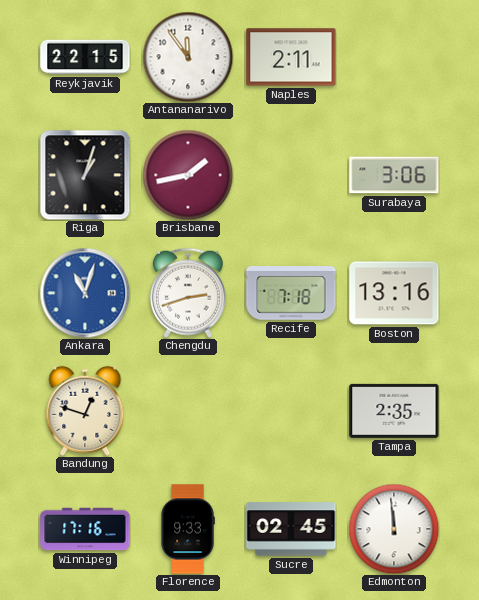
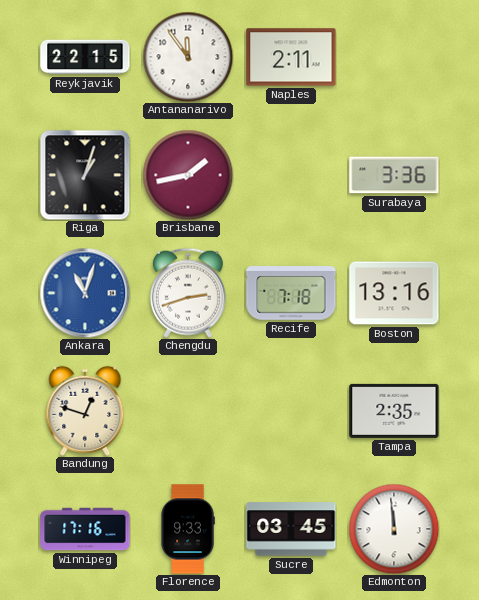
Surabaya: 3:06 -> 3:36
Sucre: 02:45 -> 03:45
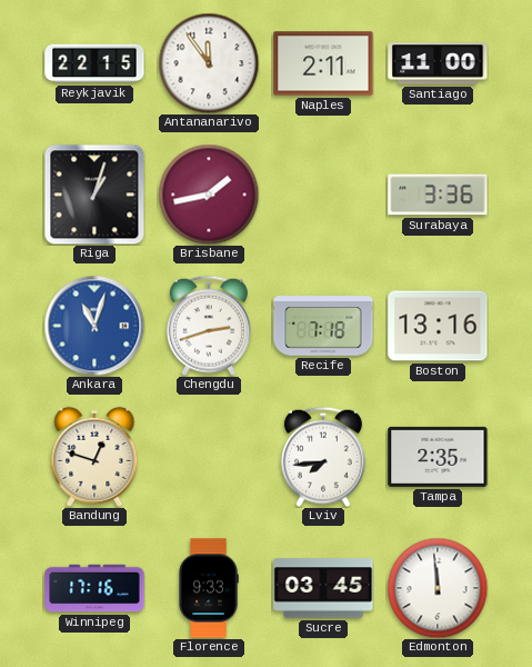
Santiago: none -> 11:00
Lviv: none -> 7:44
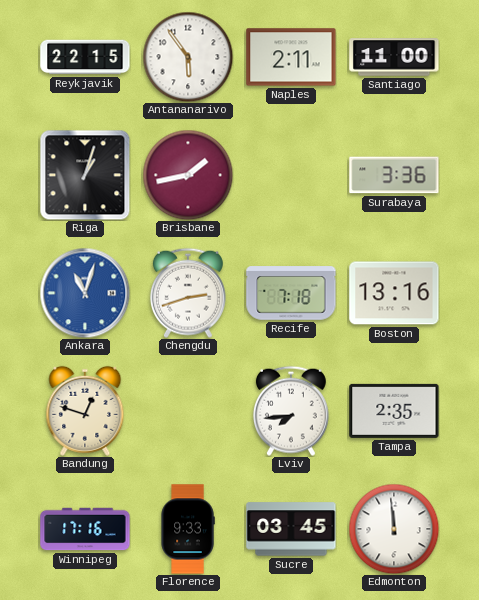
Antananarivo: 11:54 -> 5:54
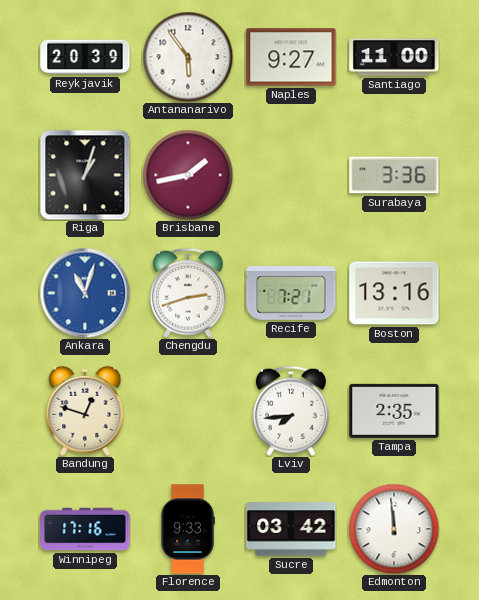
Reykjavik: 22:15 -> 20:39
Naples: 2:11 -> 9:27
Recife: 7:18 -> 7:21
Sucre: 03:45 -> 03:42
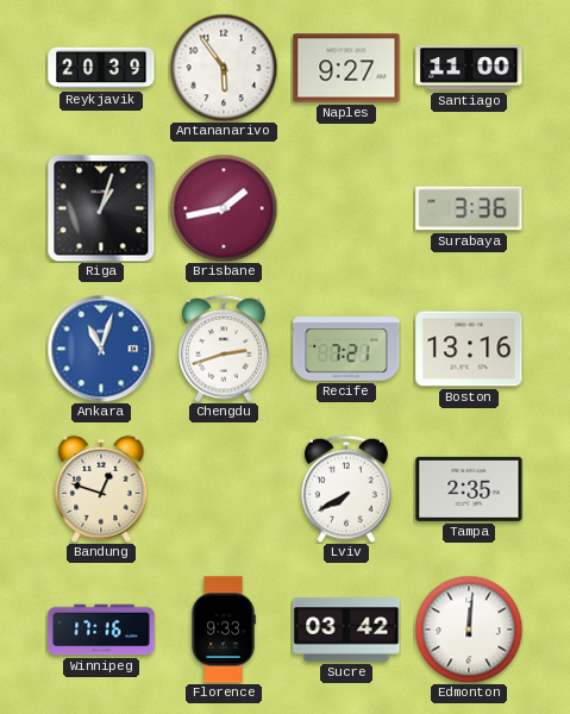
Lviv: 7:44 -> 7:40
Edmonton: 11:59 -> 12:01
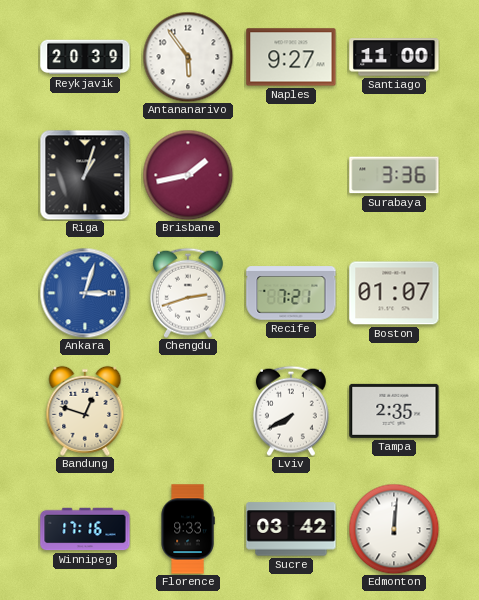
Ankara: 11:03 -> 3:03
Boston: 13:16 -> 01:07
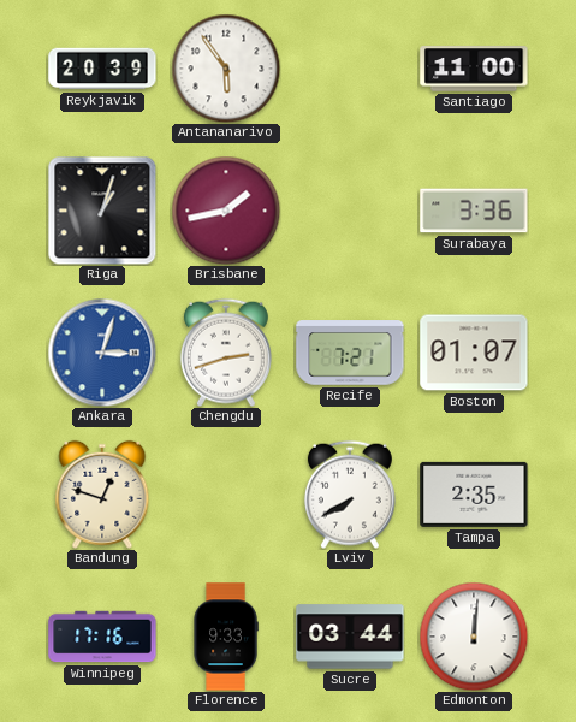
Naples: 9:27 -> none
Sucre: 03:42 -> 03:44
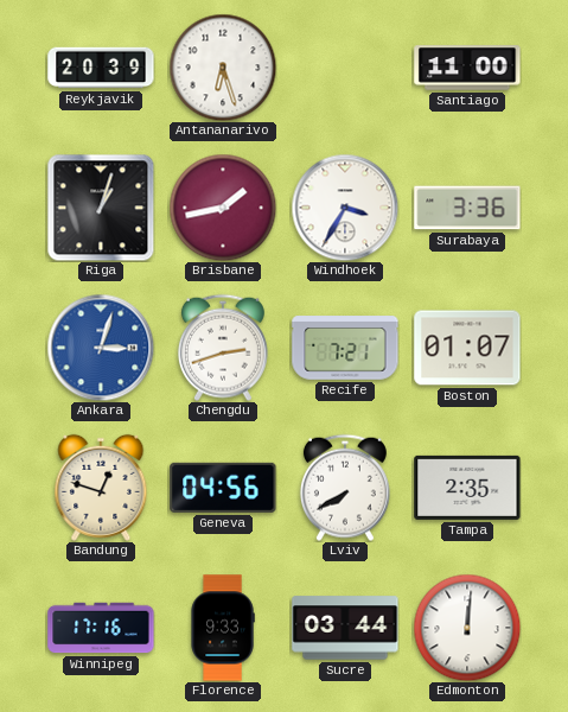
Antananarivo: 5:54 -> 6:27
Windhoek: none -> 3:35
Geneva: none -> 04:56
